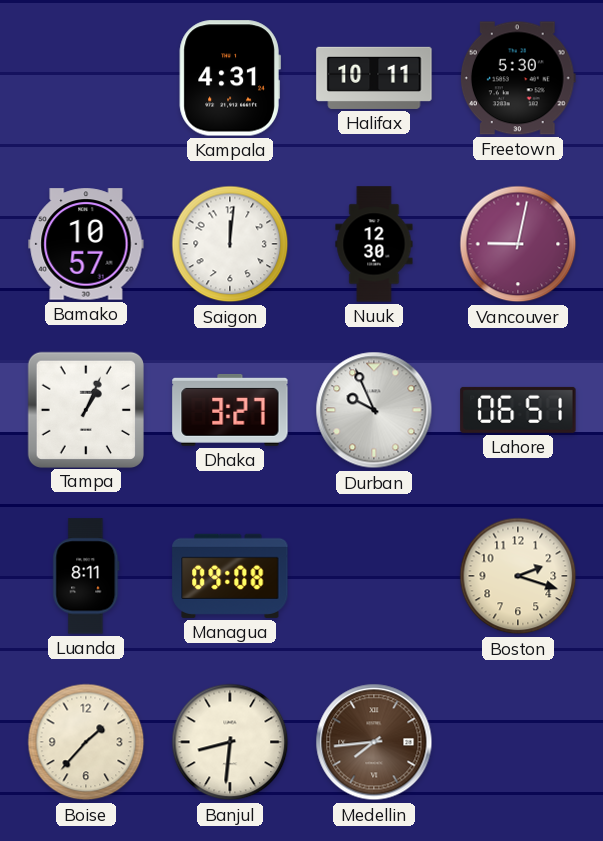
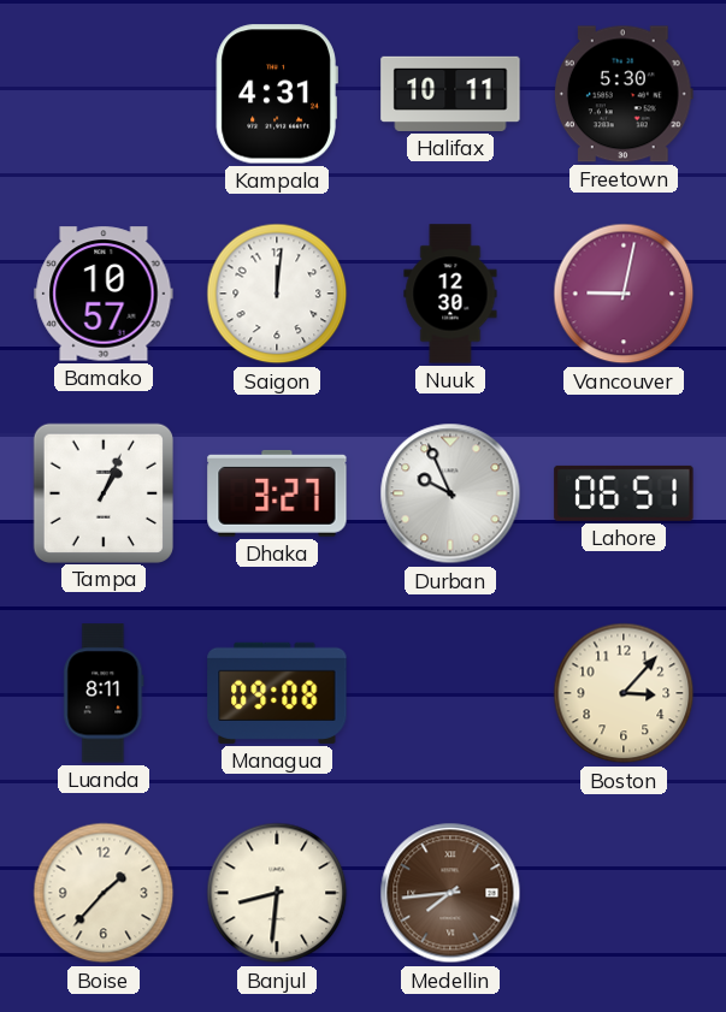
Boston: 2:18 -> 3:07
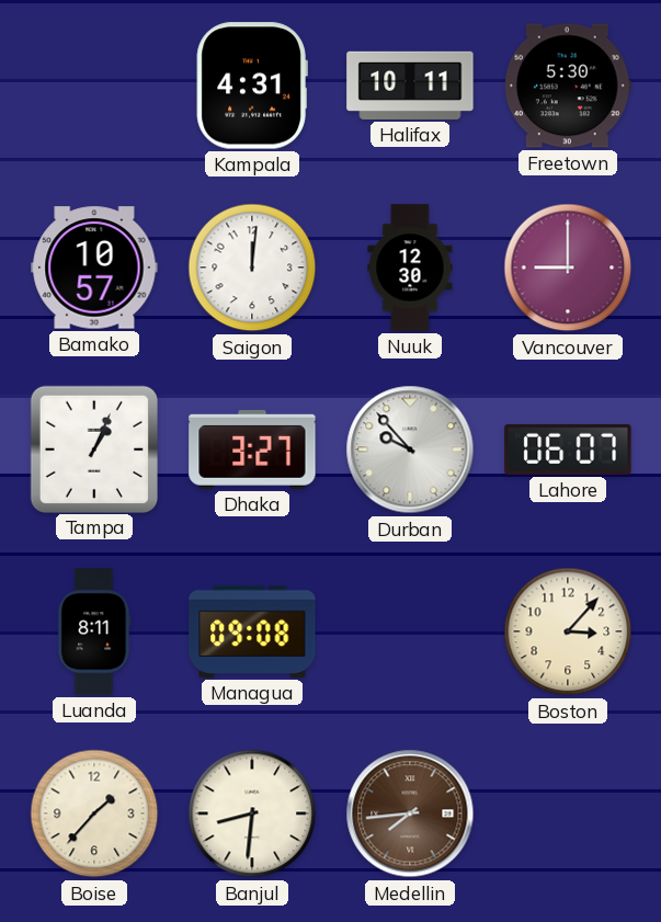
Vancouver: 9:02 -> 9:00
Durban: 9:56 -> 9:53
Lahore: 06:51 -> 06:07
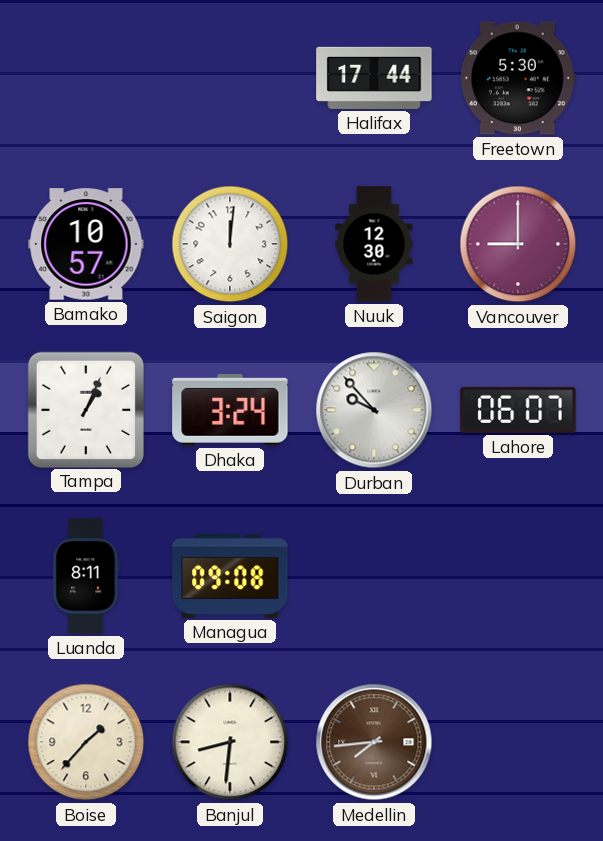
Kampala: 4:31 -> none
Halifax: 10:11 -> 17:44
Dhaka: 3:27 -> 3:24
Boston: 3:07 -> none
